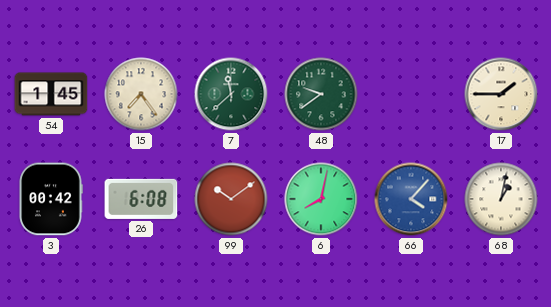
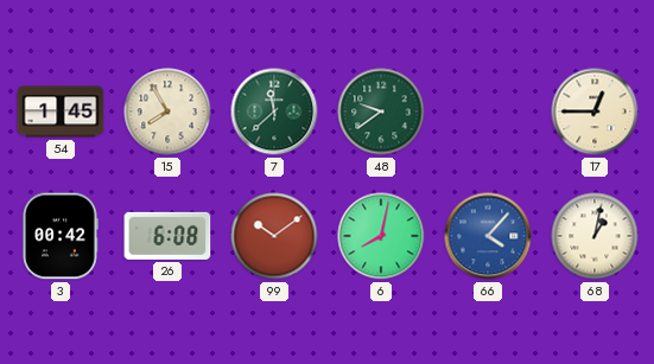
15: 7:24 -> 7:55
17: 1:45 -> 12:45
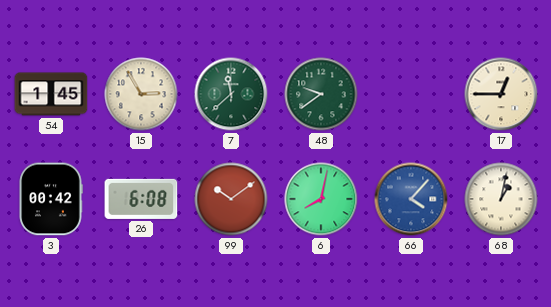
15: 7:55 -> 2:55
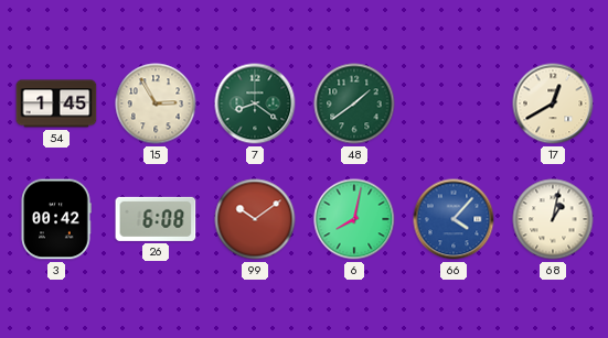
7: 11:38 -> 8:21
48: 9:39 -> 1:39
17: 12:45 -> 12:40
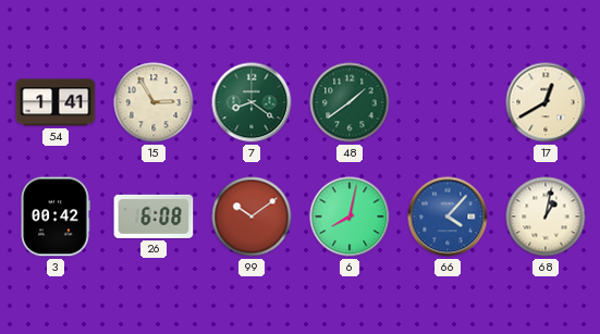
54: 1:45 -> 1:41
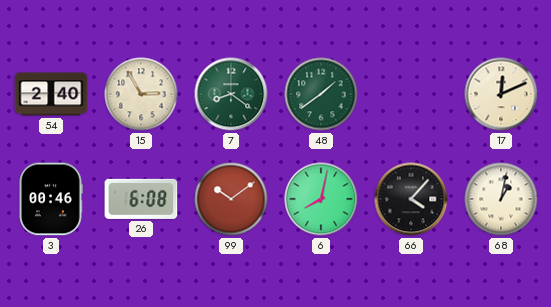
54: 1:41 -> 2:40
17: 12:40 -> 12:11
3: 00:42 -> 00:46
66 dial: blue -> black
